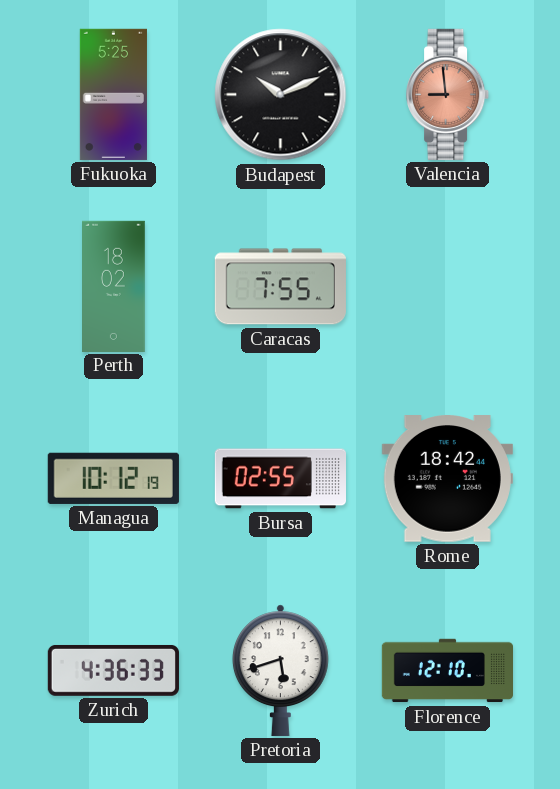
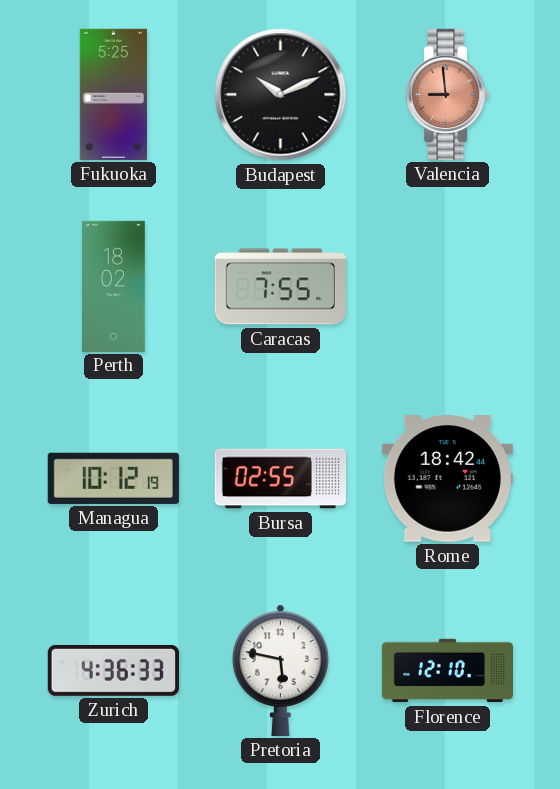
Pretoria: 5:42 -> 5:47
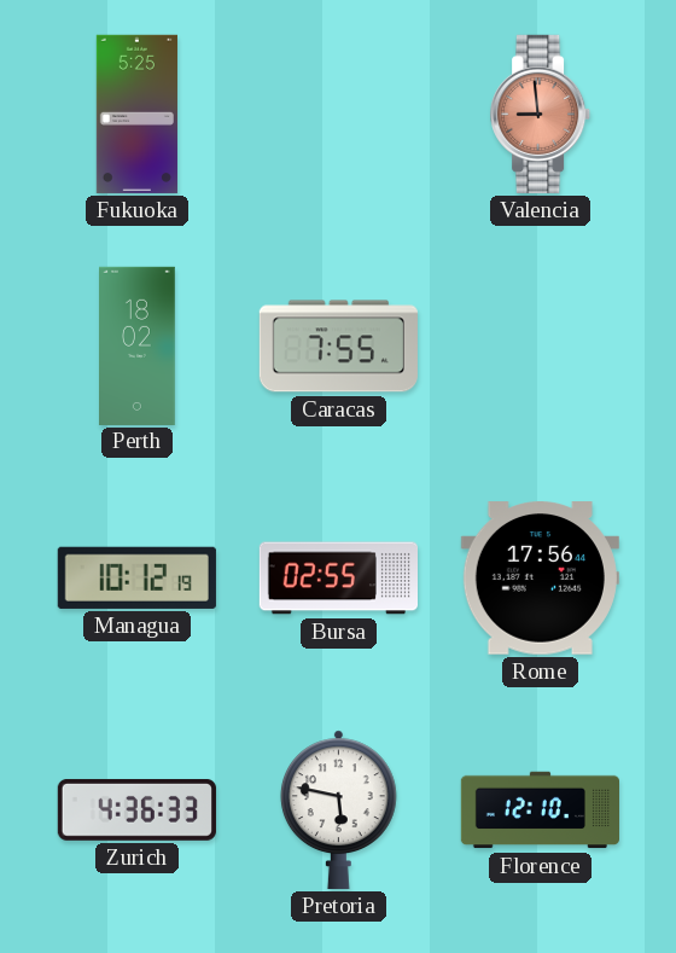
Budapest: 10:11 -> none
Rome: 18:42 -> 17:56
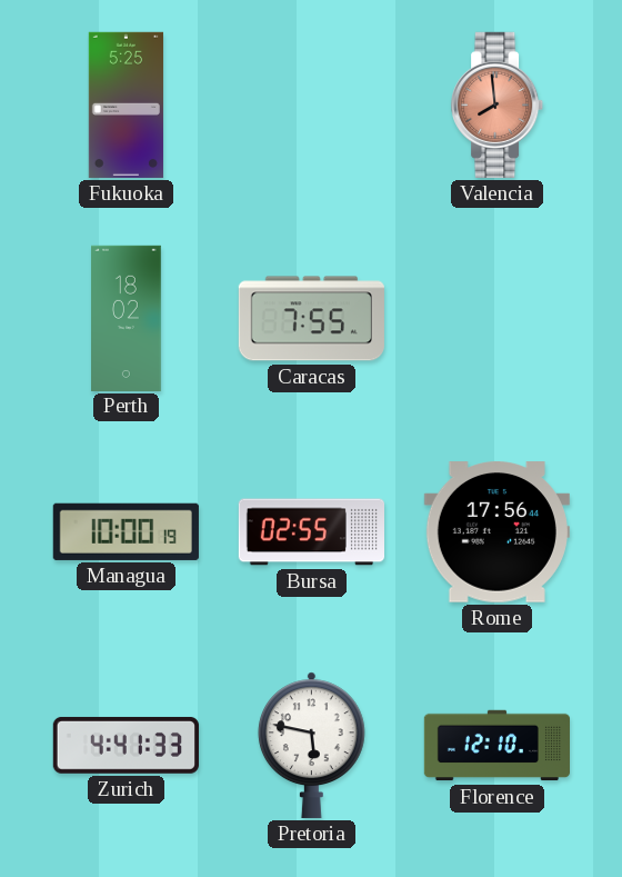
Valencia: 8:59 -> 7:59
Managua: 10:12 -> 10:00
Zurich: 4:36 -> 4:41
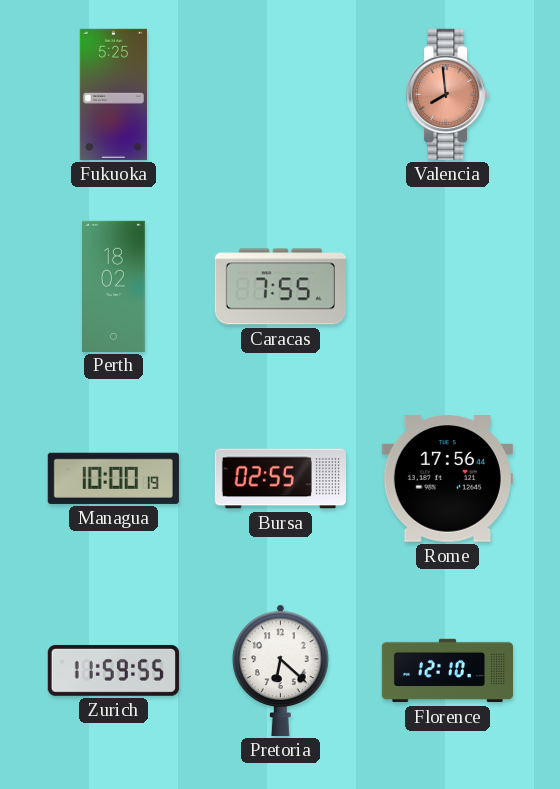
Zurich: 4:41 -> 11:59
Pretoria: 5:47 -> 6:22
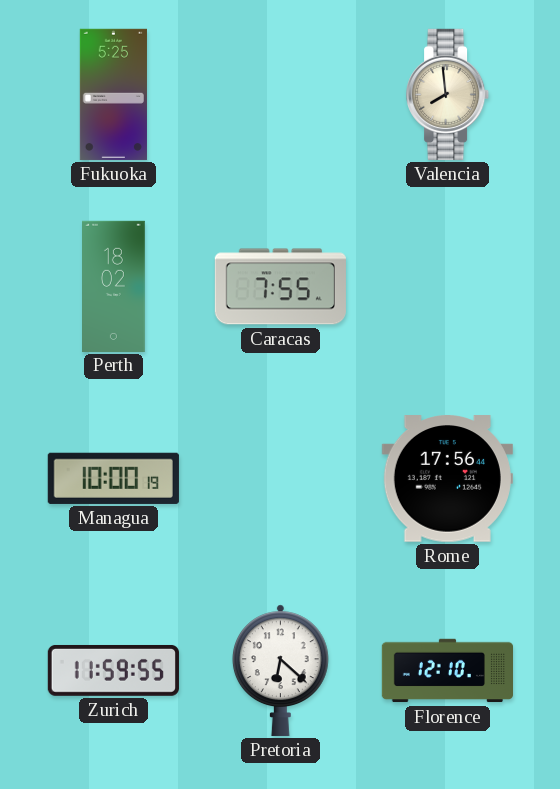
Valencia dial: salmon -> cream
Bursa: 02:55 -> none
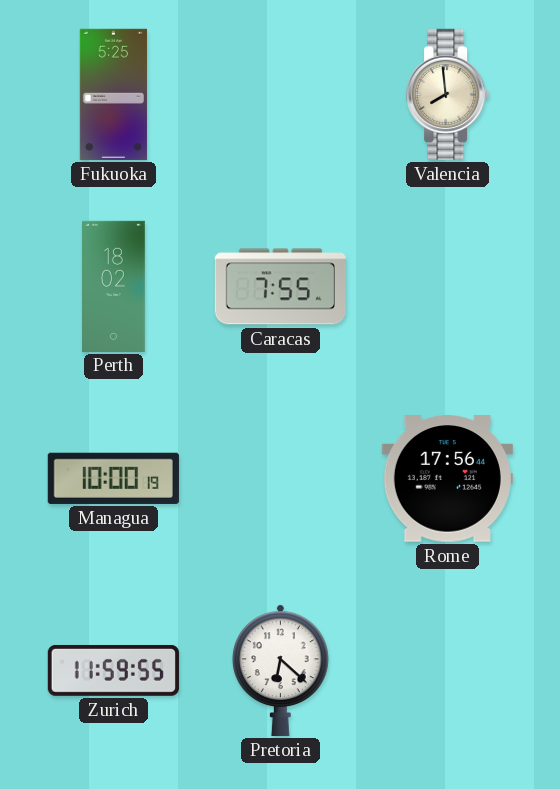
Florence: 12:10 -> none
